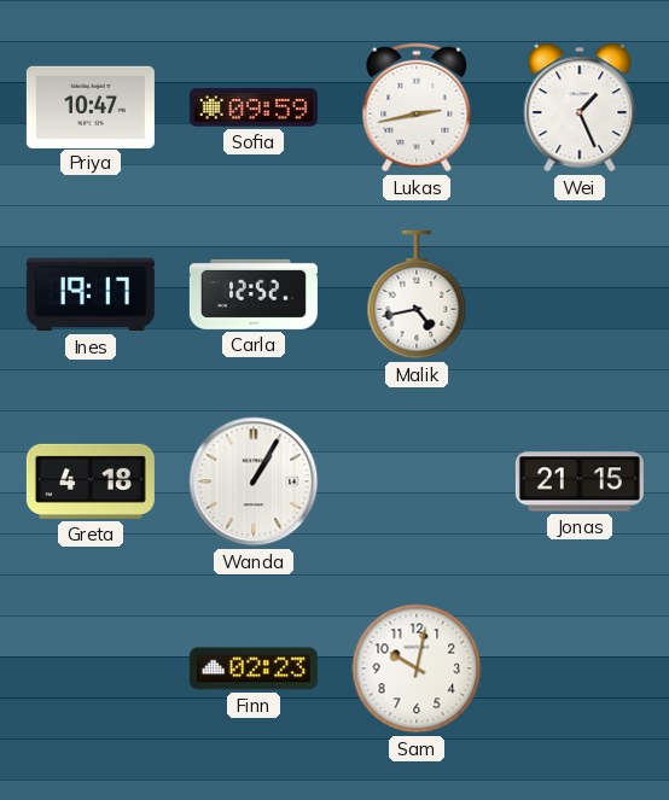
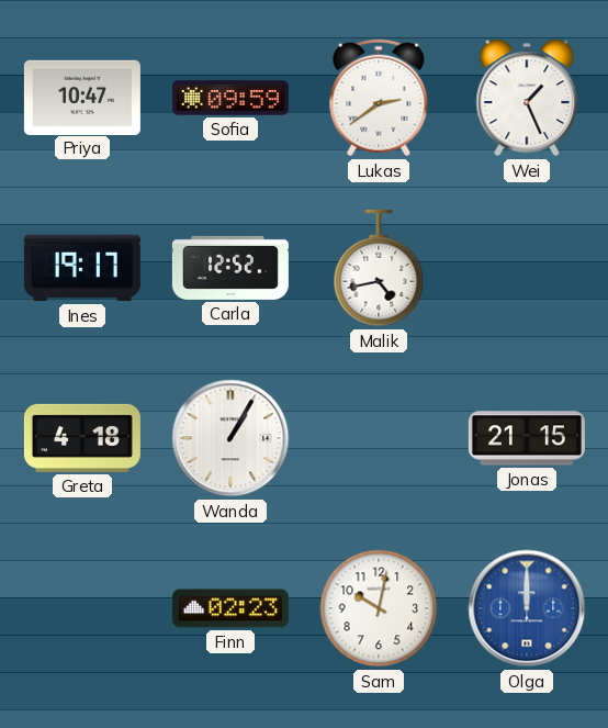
Lukas: 2:43 -> 2:39
Olga: none -> 12:00
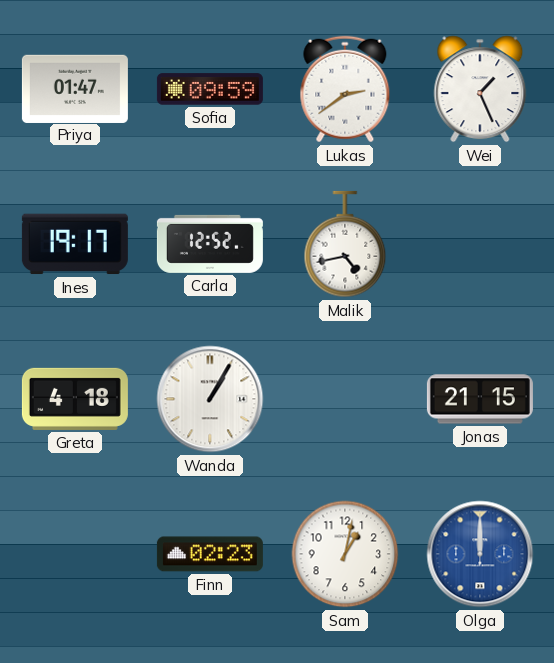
Priya: 10:47 -> 01:47
Sam: 10:02 -> 1:02
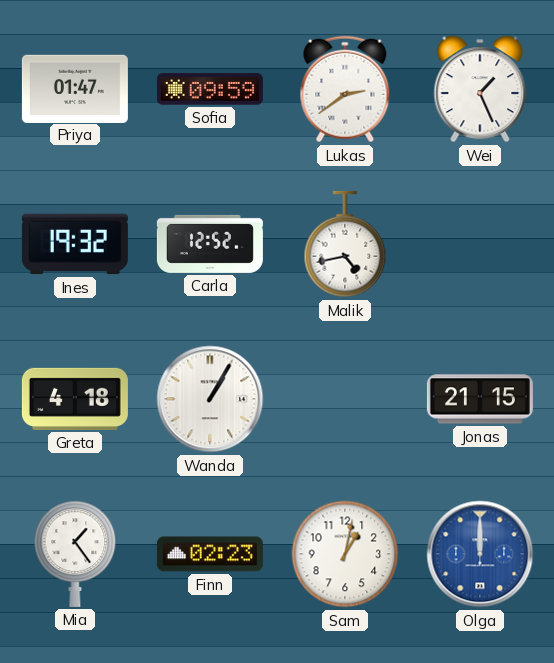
Ines: 19:17 -> 19:32
Mia: none -> 1:24
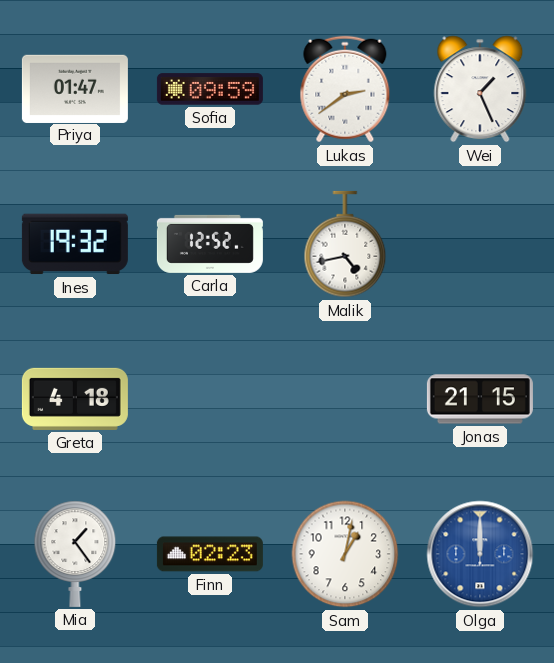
Wanda: 1:05 -> none
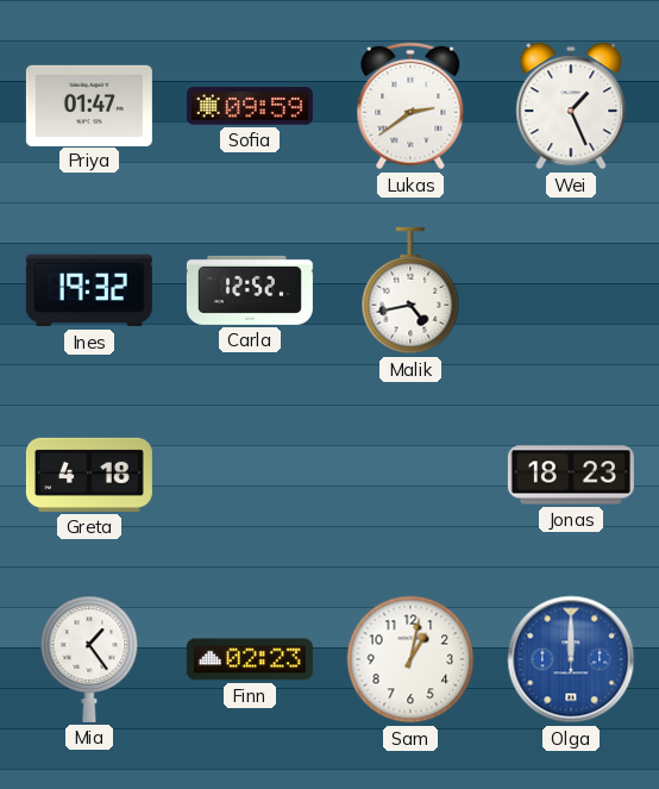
Jonas: 21:15 -> 18:23
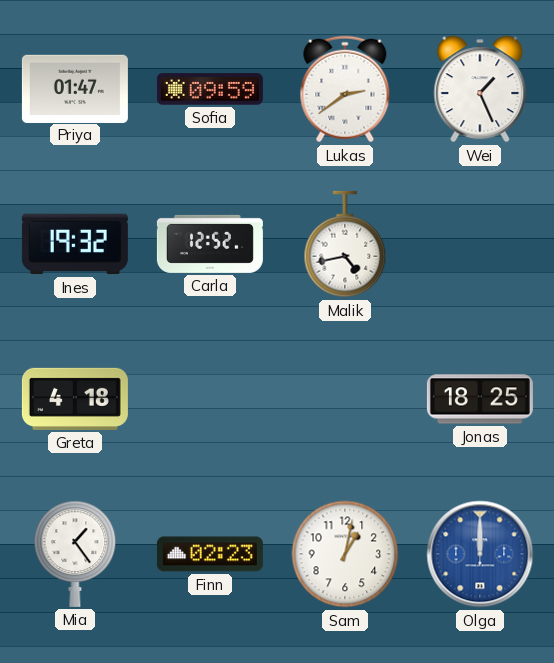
Jonas: 18:23 -> 18:25
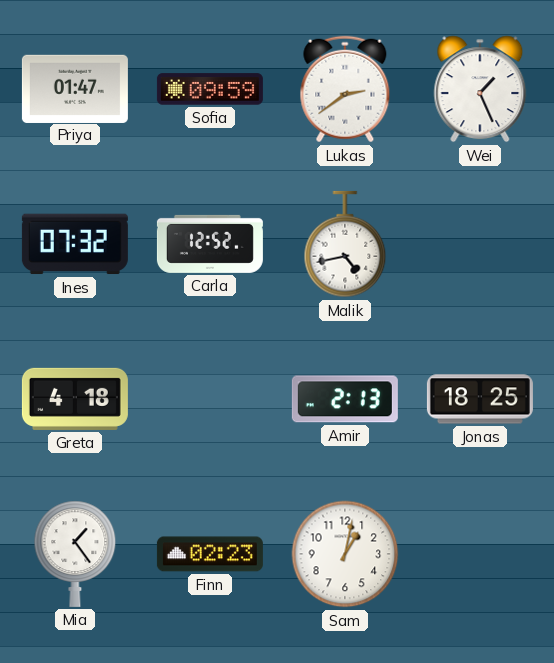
Ines: 19:32 -> 07:32
Amir: none -> 2:13
Olga: 12:00 -> none
